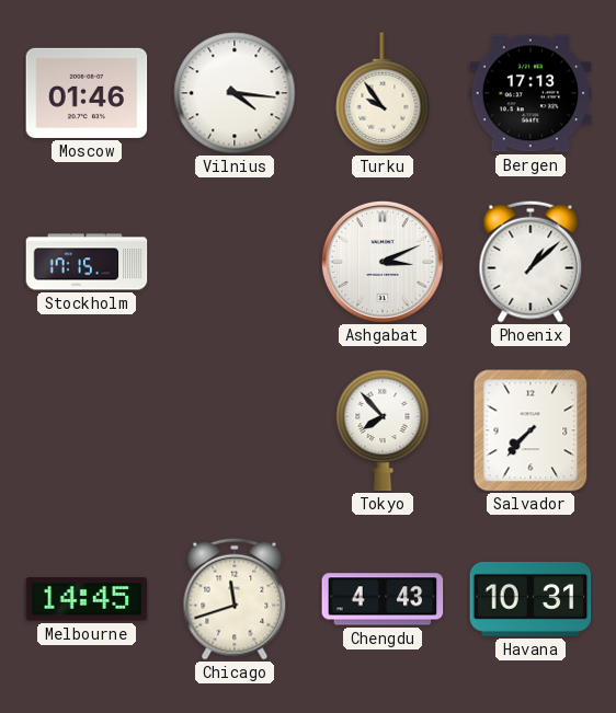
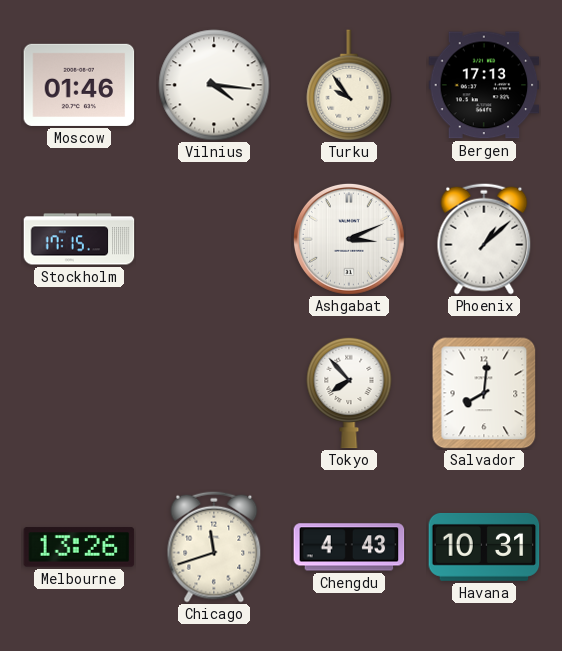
Salvador: 7:37 -> 8:01
Melbourne: 14:45 -> 13:26
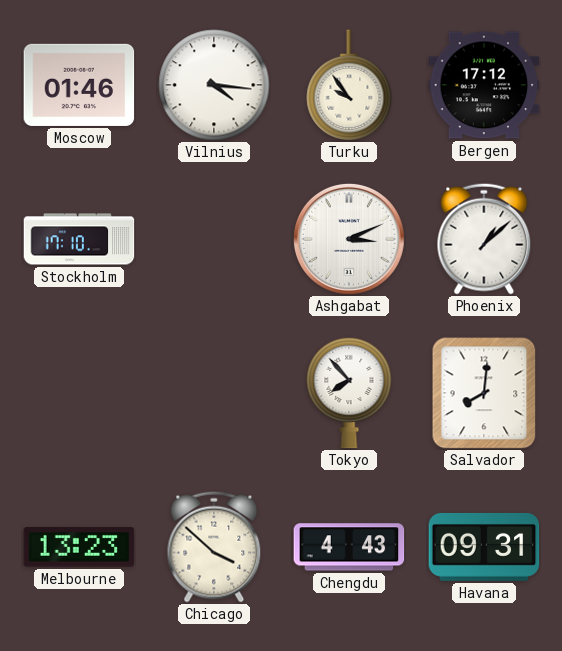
Bergen: 17:13 -> 17:12
Stockholm: 17:15 -> 17:10
Melbourne: 13:26 -> 13:23
Chicago: 11:42 -> 3:52
Havana: 10:31 -> 09:31
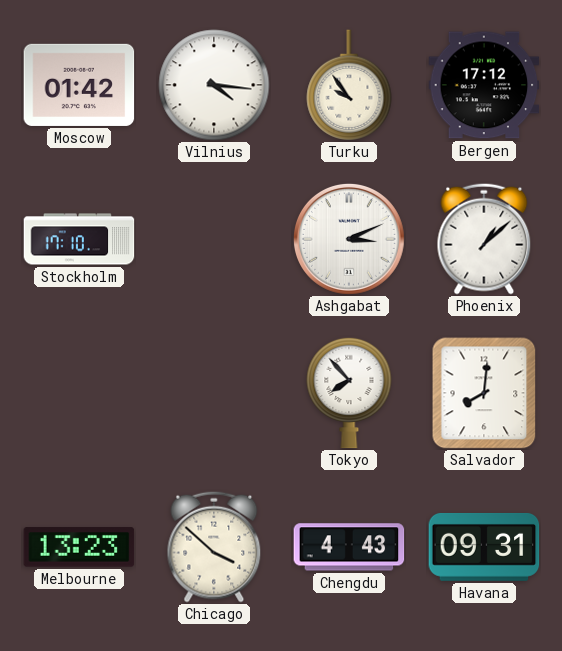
Moscow: 01:46 -> 01:42
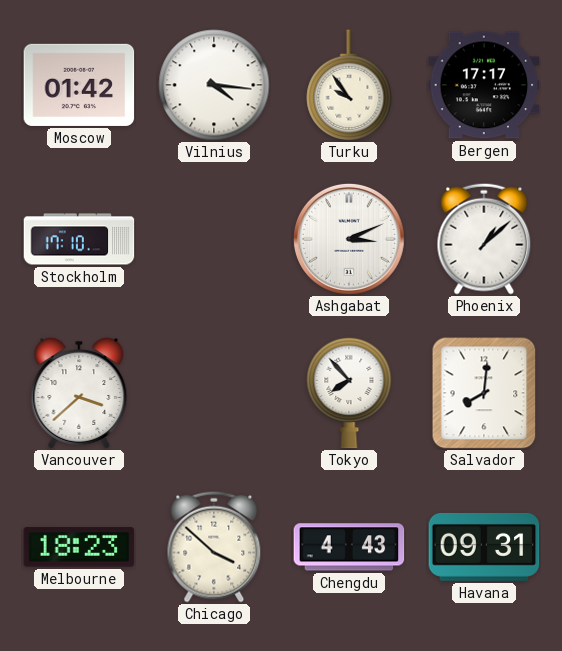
Bergen: 17:12 -> 17:17
Vancouver: none -> 3:38
Melbourne: 13:23 -> 18:23
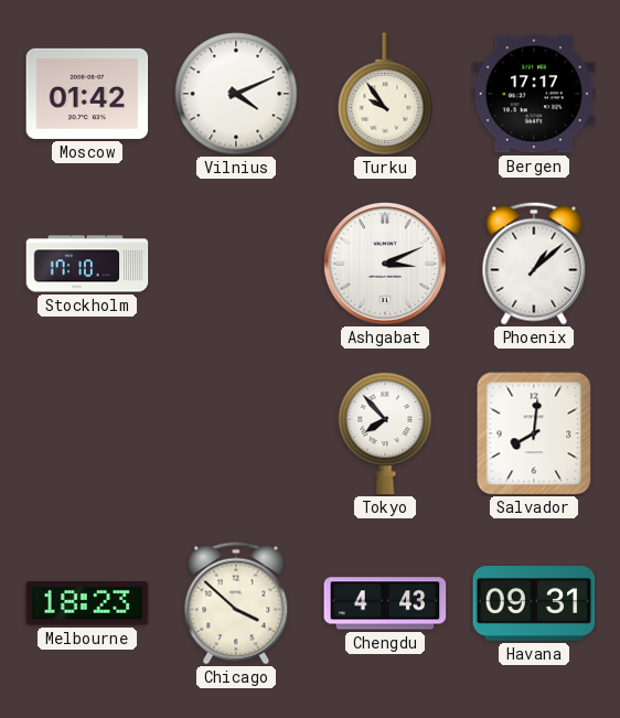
Vilnius: 4:16 -> 4:11
Vancouver: 3:38 -> none
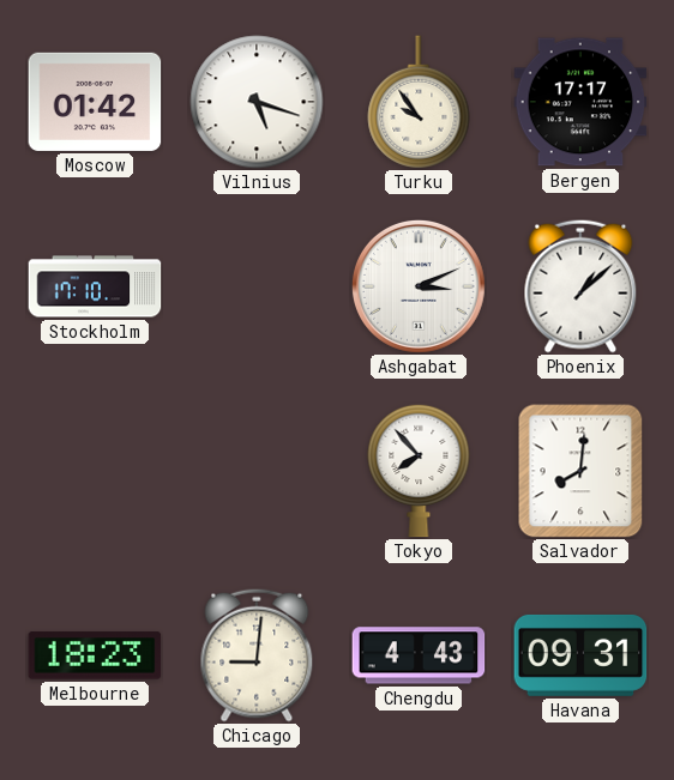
Vilnius: 4:11 -> 5:18
Chicago: 3:52 -> 9:01
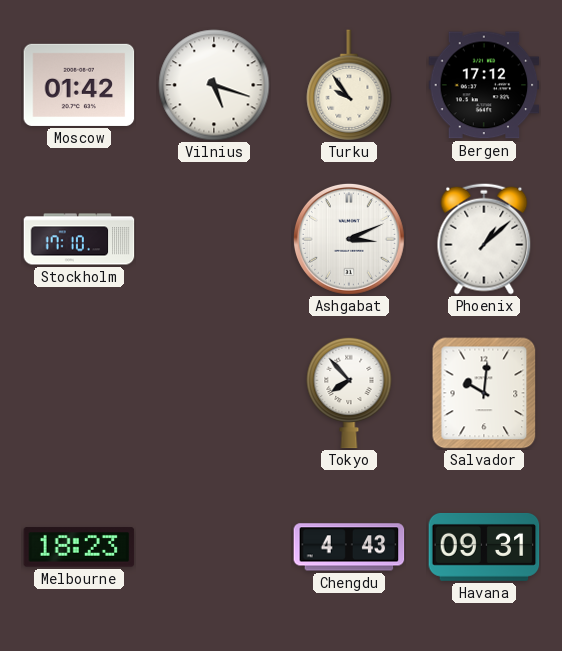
Bergen: 17:17 -> 17:12
Salvador: 8:01 -> 10:01
Chicago: 9:01 -> none
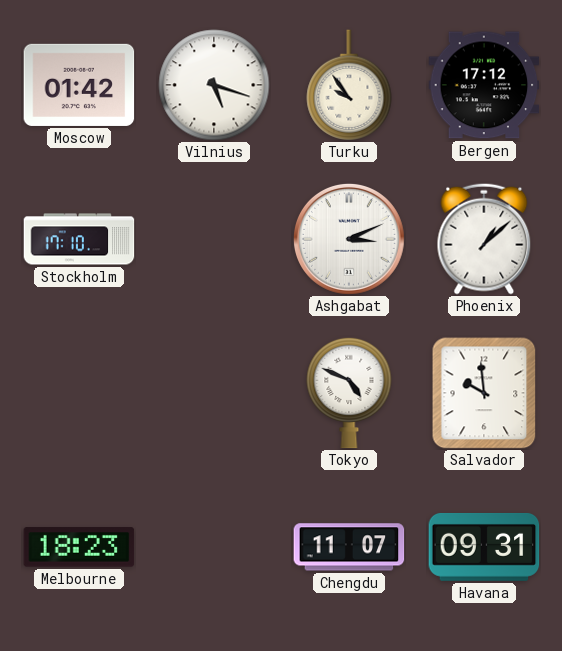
Tokyo: 7:53 -> 4:49
Salvador: 10:01 -> 9:59
Chengdu: 4:43 -> 11:07
